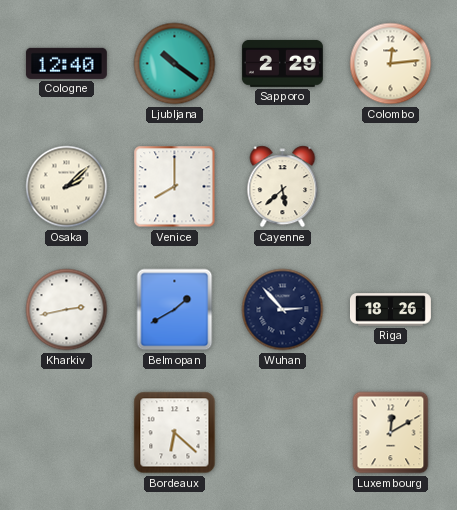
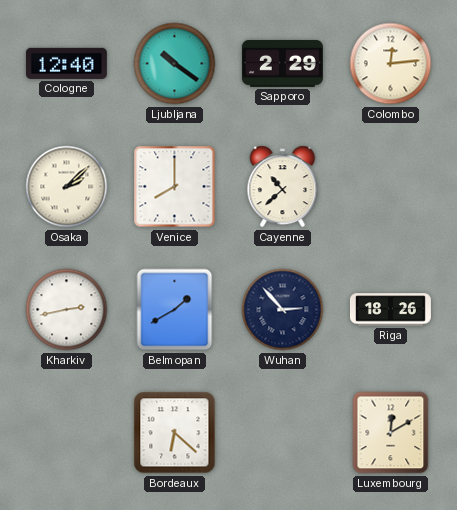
Cayenne: 5:38 -> 10:38
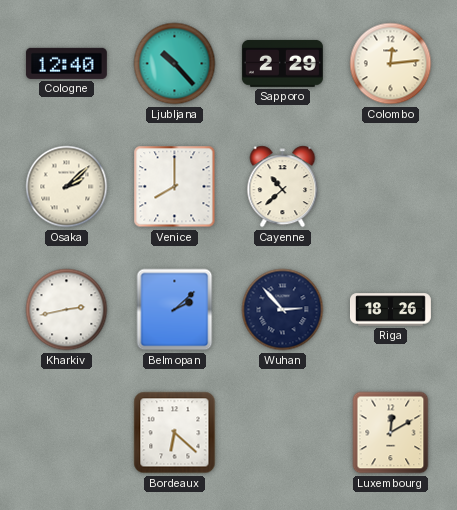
Ljubljana: 10:21 -> 10:23
Belmopan: 1:40 -> 2:08
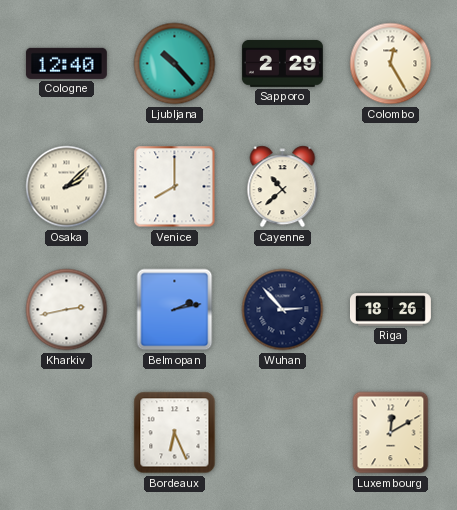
Colombo: 12:14 -> 12:25
Belmopan: 2:08 -> 2:13
Bordeaux: 6:22 -> 6:26
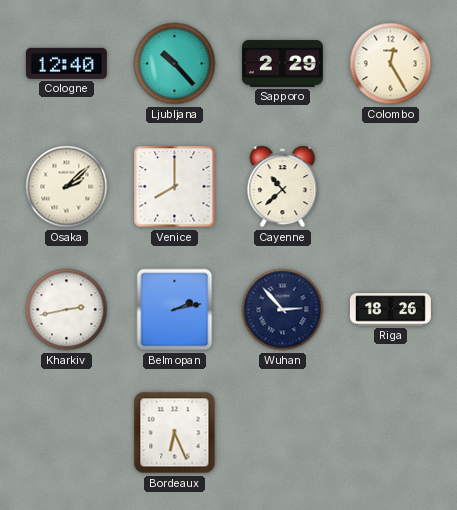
Luxembourg: 12:10 -> none
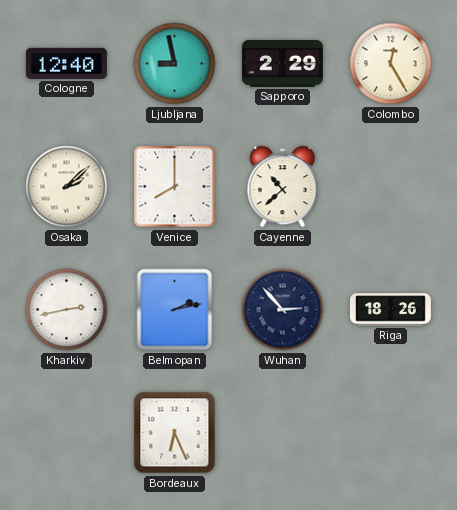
Ljubljana: 10:23 -> 8:58
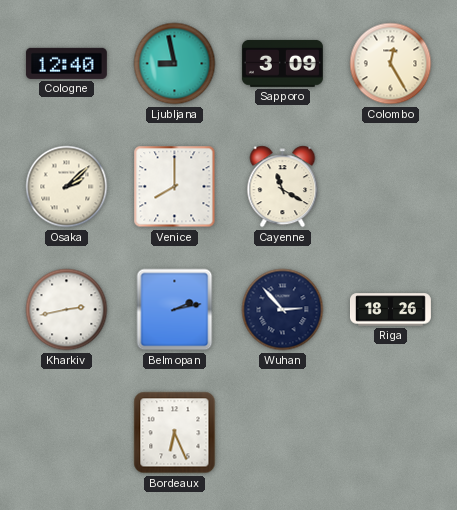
Sapporo: 2:29 -> 3:09
Cayenne: 10:38 -> 11:20
